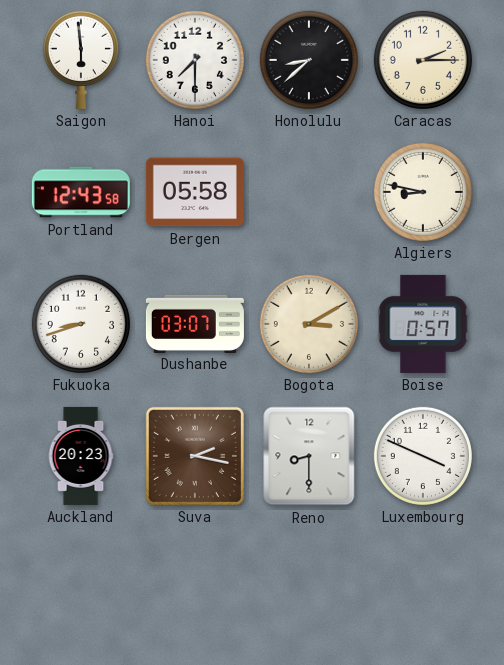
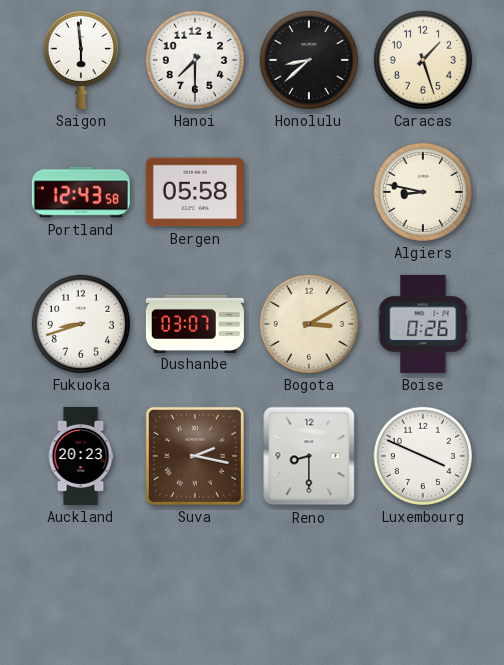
Caracas: 2:15 -> 1:27
Boise: 0:57 -> 0:26
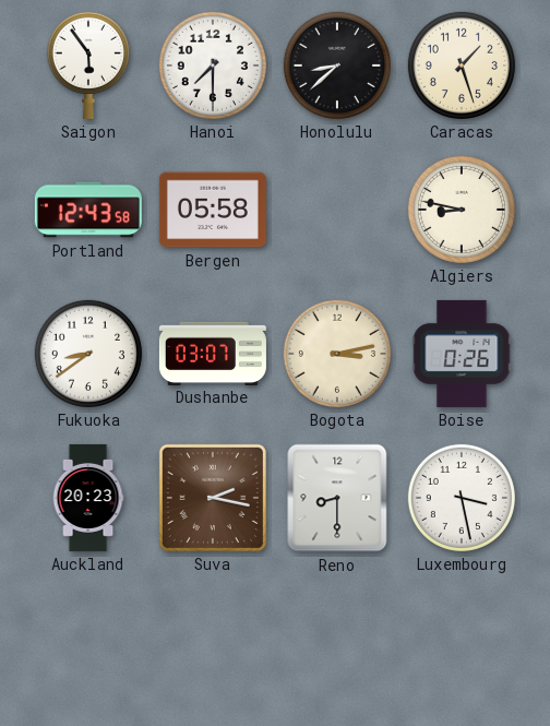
Saigon: 5:59 -> 5:54
Fukuoka: 8:42 -> 8:39
Bogota: 3:10 -> 3:13
Luxembourg: 3:49 -> 3:28
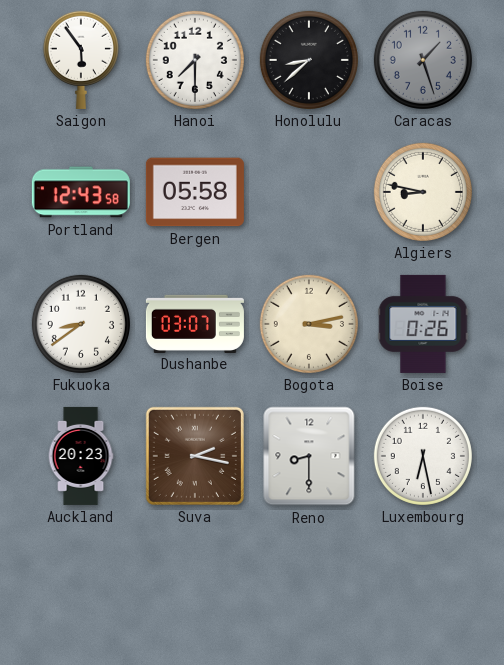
Caracas dial: cream -> grey
Luxembourg: 3:28 -> 6:28
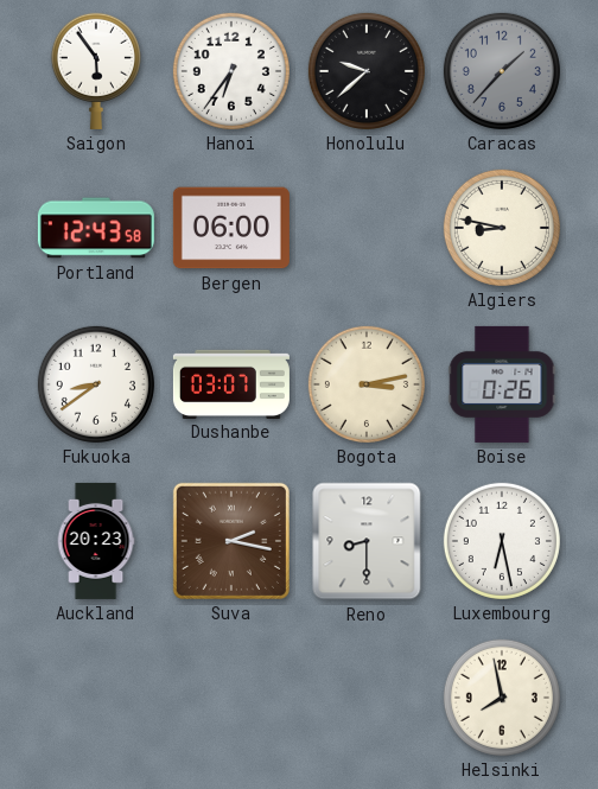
Hanoi: 7:30 -> 6:36
Honolulu: 8:38 -> 9:38
Caracas: 1:27 -> 1:37
Bergen: 05:58 -> 06:00
Helsinki: none -> 7:58
